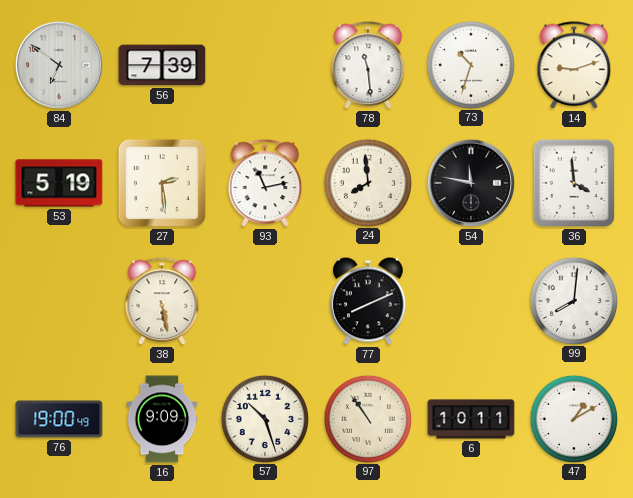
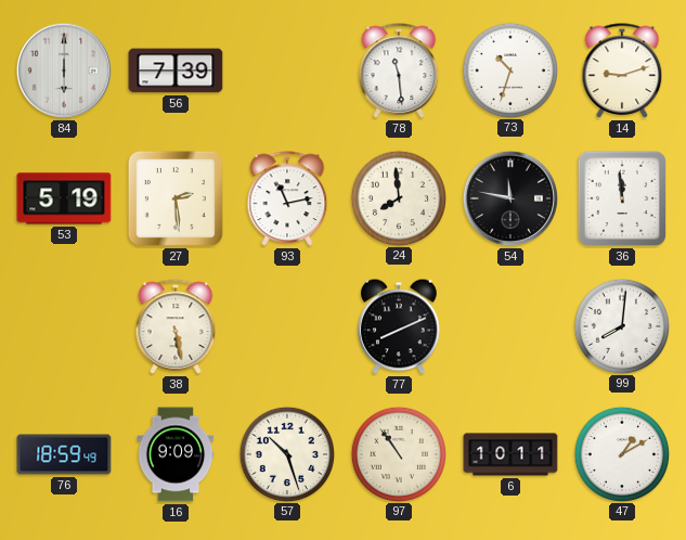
84: 6:51 -> 6:00
36: 3:59 -> 11:59
76: 19:00 -> 18:59
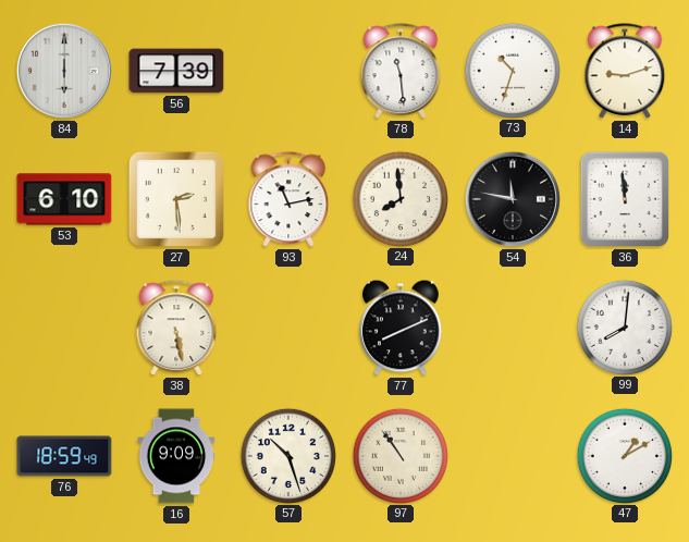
53: 5:19 -> 6:10
6: 10:11 -> none
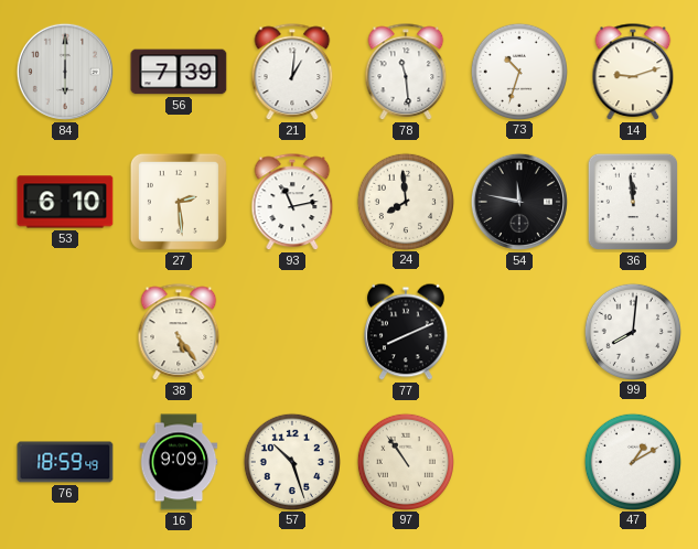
21: none -> 1:01
38: 5:28 -> 5:24
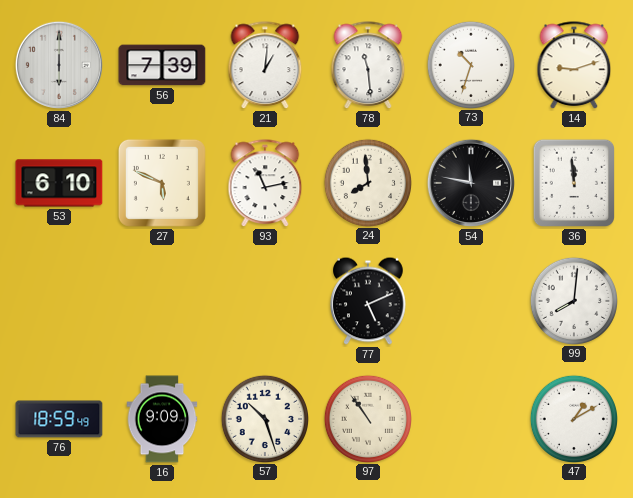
27: 2:29 -> 5:49
38: 5:24 -> none
77: 8:11 -> 5:11
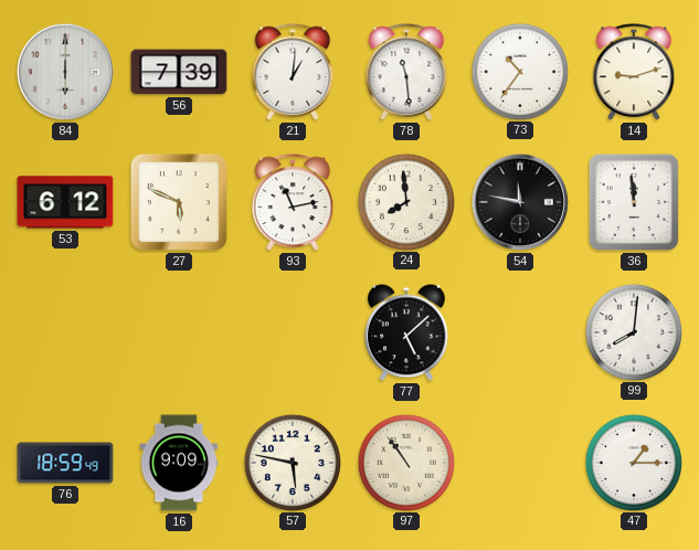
73: 10:33 -> 10:36
53: 6:10 -> 6:12
77: 5:11 -> 5:08
57: 10:27 -> 5:47
47: 1:10 -> 1:15
